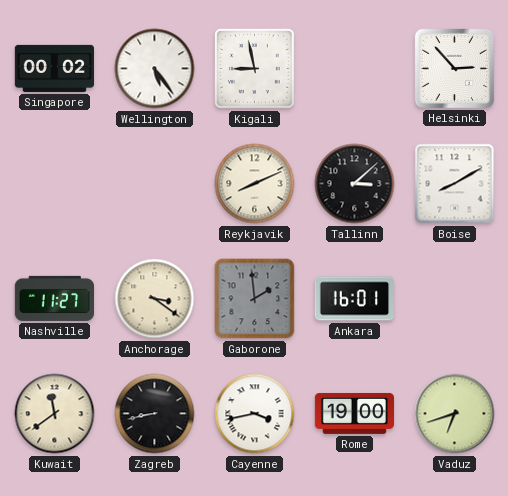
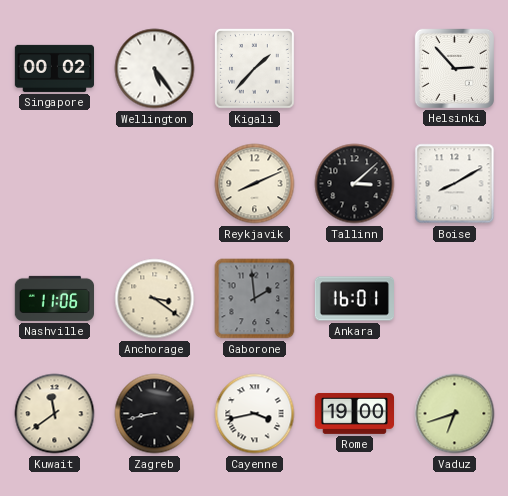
Kigali: 8:58 -> 1:37
Nashville: 11:27 -> 11:06
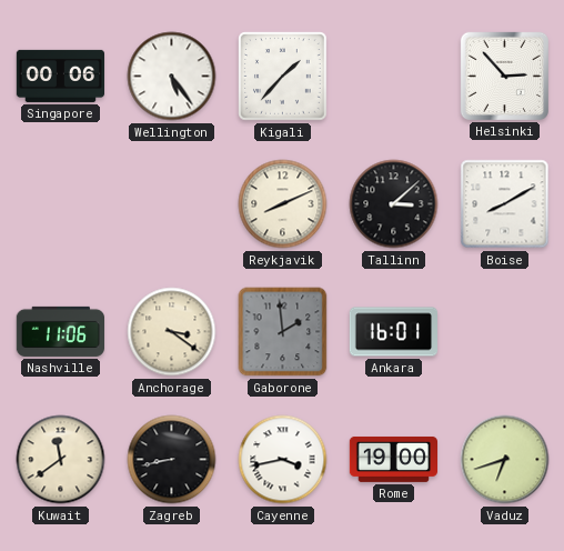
Singapore: 00:02 -> 00:06
